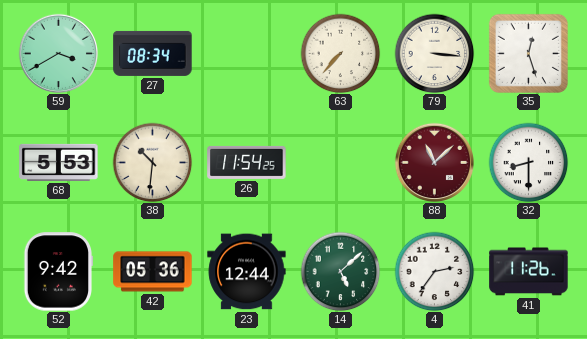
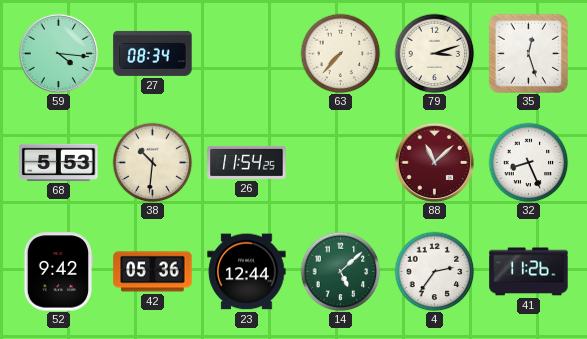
59: 3:40 -> 4:16
79: 3:16 -> 3:12
32: 8:30 -> 8:26
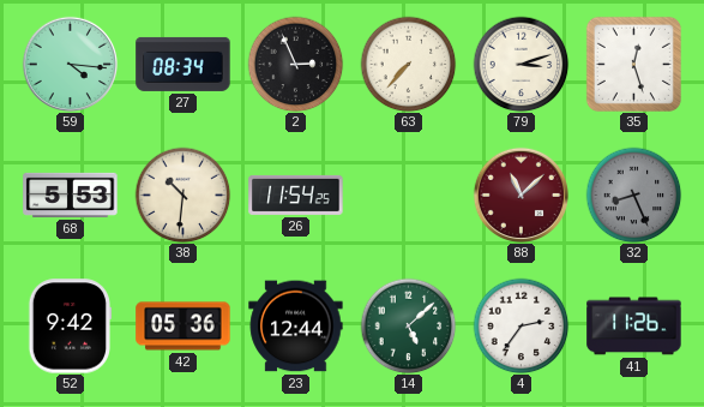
2: none -> 2:56
32 dial: white -> grey
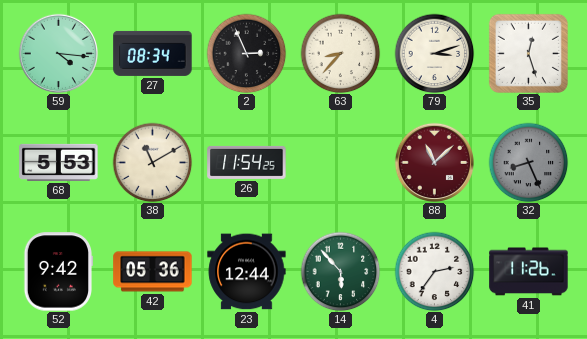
63: 7:37 -> 8:37
38: 10:31 -> 11:10
14: 5:08 -> 5:53
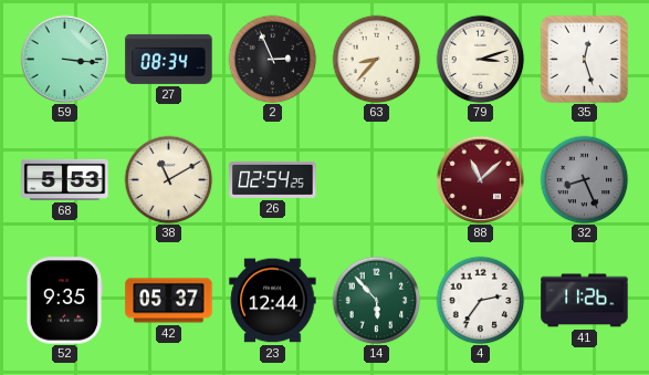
59: 4:16 -> 3:16
26: 11:54 -> 02:54
52: 9:42 -> 9:35
42: 05:36 -> 05:37
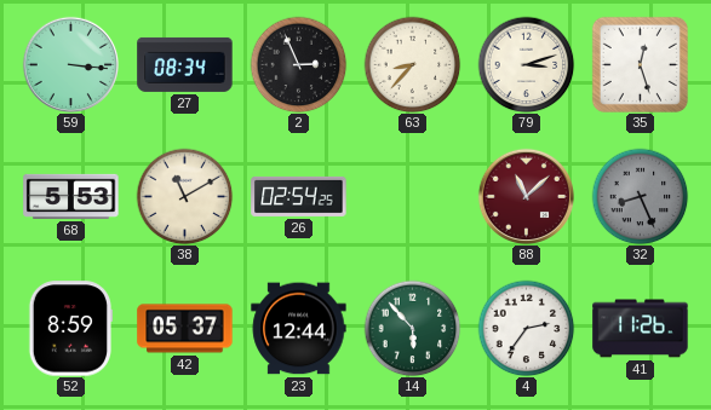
52: 9:35 -> 8:59
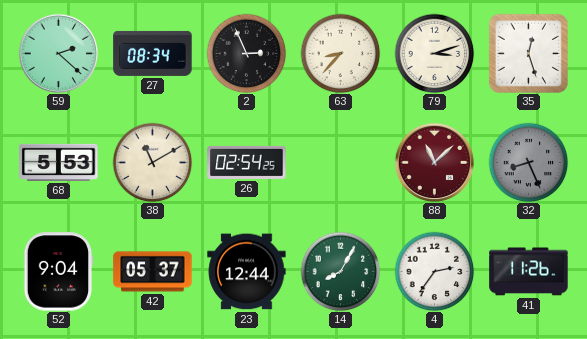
59: 3:16 -> 2:22
52: 8:59 -> 9:04
14: 5:53 -> 8:05
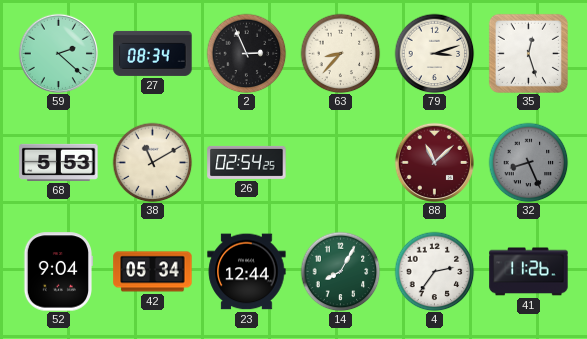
42: 05:37 -> 05:34
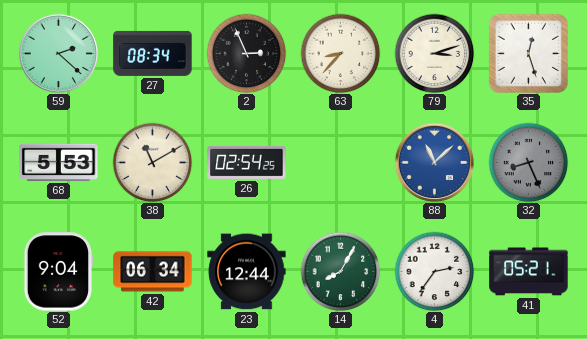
88 dial: burgundy -> blue
42: 05:34 -> 06:34
41: 11:26 -> 05:21
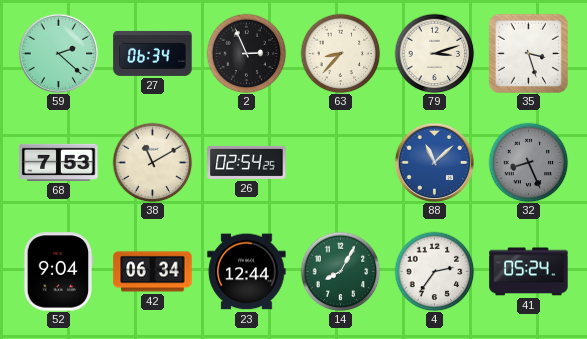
27: 08:34 -> 06:34
35: 12:27 -> 3:27
68: 5:53 -> 7:53
41: 05:21 -> 05:24
